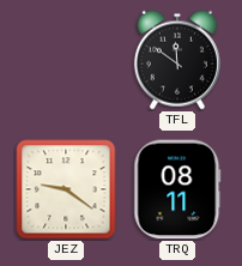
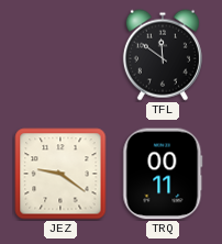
TRQ: 08:11 -> 00:11
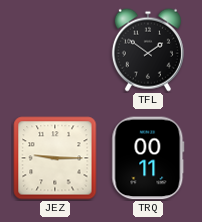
TFL: 11:51 -> 1:51
JEZ: 9:21 -> 9:15
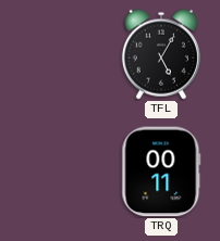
TFL: 1:51 -> 5:05
JEZ: 9:15 -> none
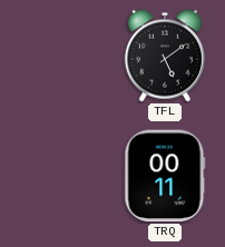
TFL: 5:05 -> 5:09
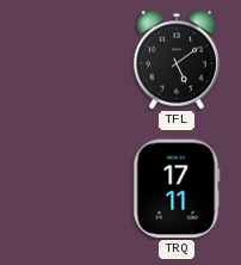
TRQ: 00:11 -> 17:11
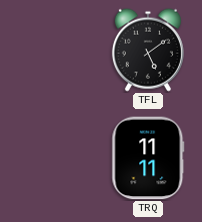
TRQ: 17:11 -> 11:11
